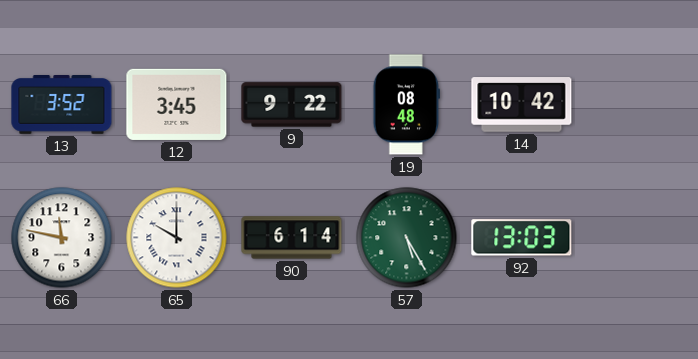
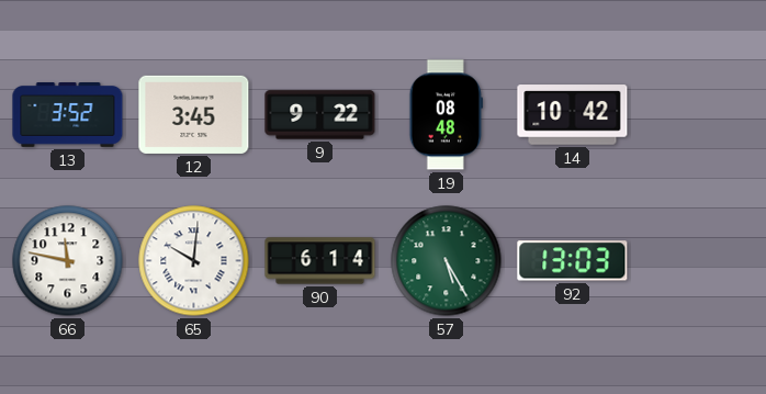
65: 10:00 -> 10:01
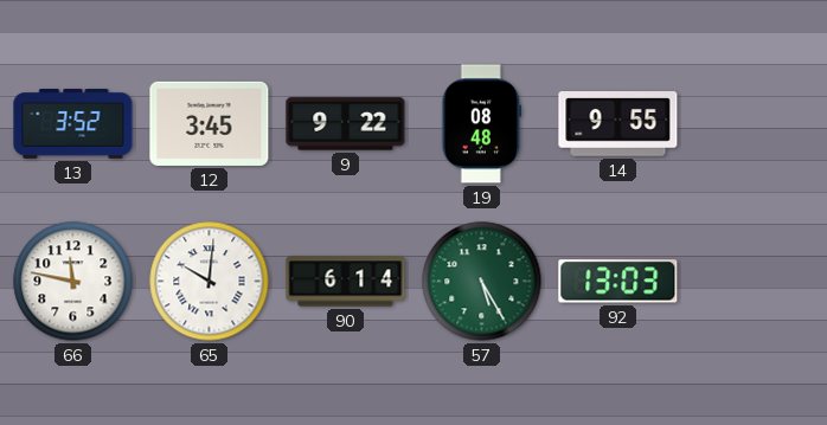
14: 10:42 -> 9:55
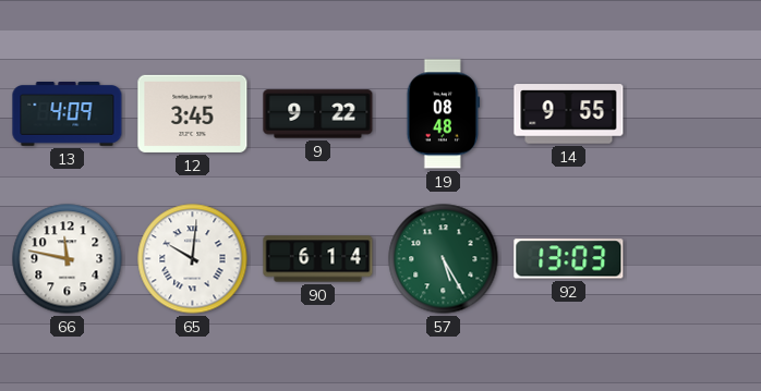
13: 3:52 -> 4:09
